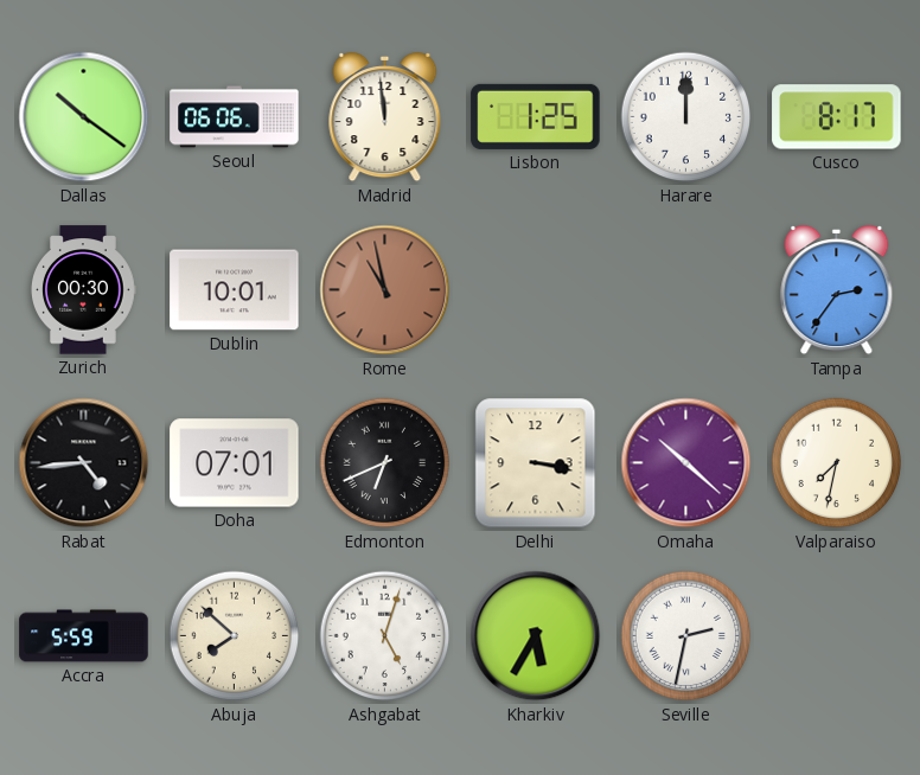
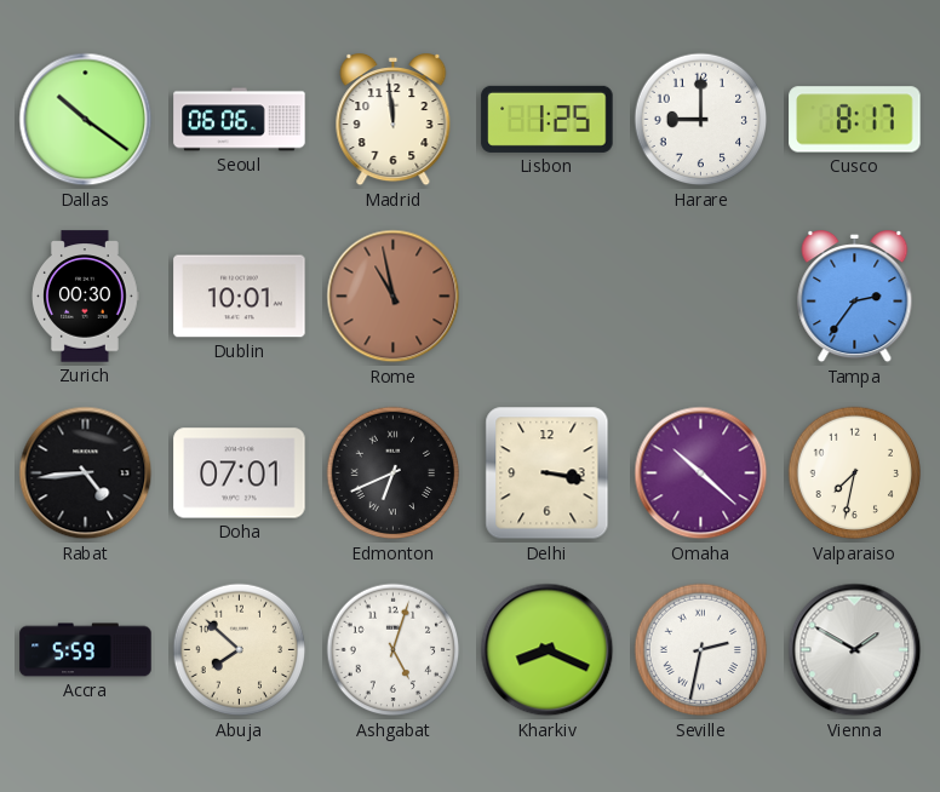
Harare: 12:00 -> 9:00
Kharkiv: 5:35 -> 8:19
Vienna: none -> 1:50
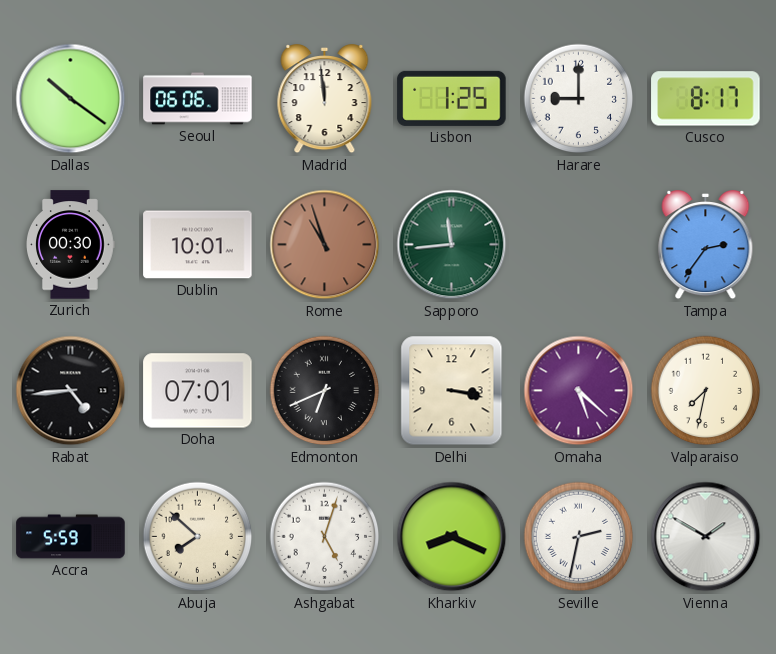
Rome: 10:58 -> 10:57
Sapporo: none -> 11:44
Omaha: 10:22 -> 5:22
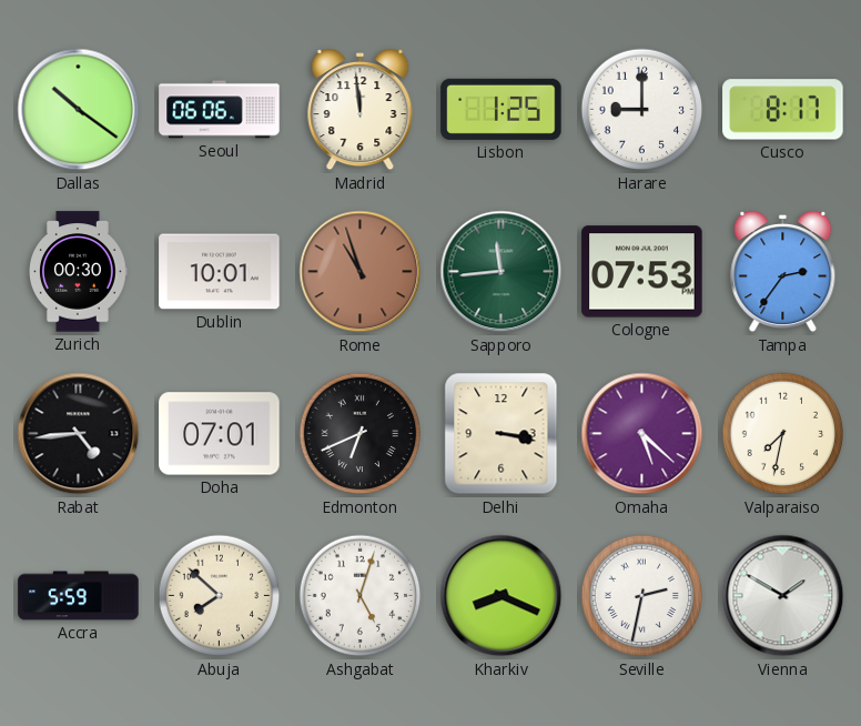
Cologne: none -> 07:53
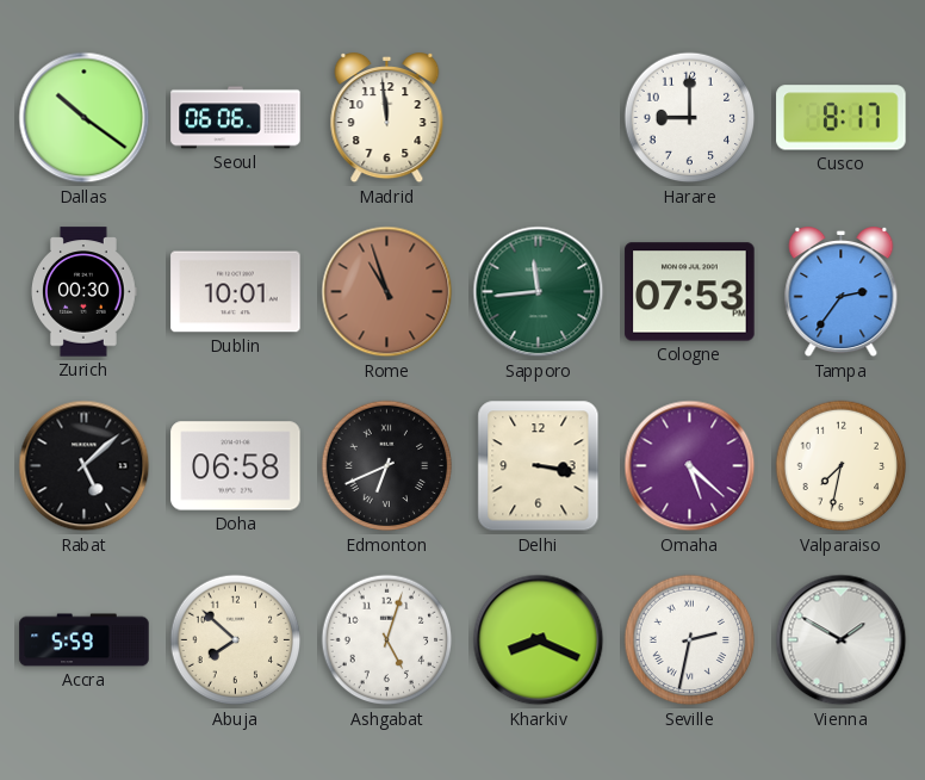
Lisbon: 1:25 -> none
Rabat: 4:44 -> 5:08
Doha: 07:01 -> 06:58
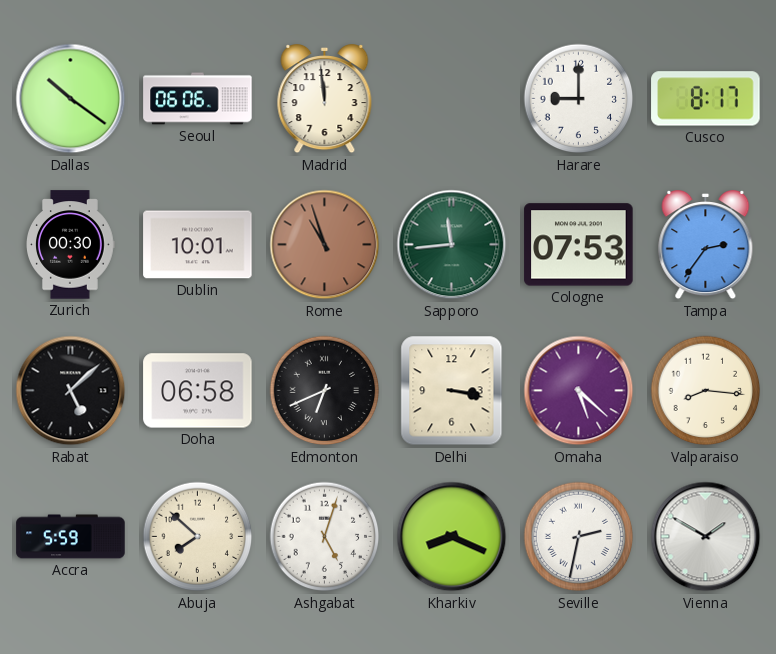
Valparaiso: 7:32 -> 8:16
